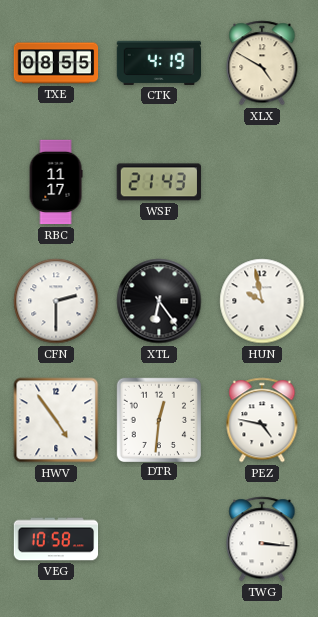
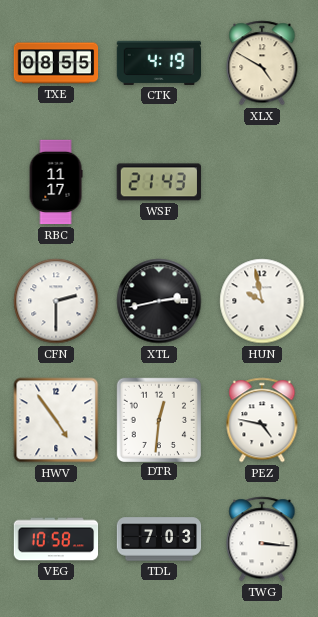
XTL: 6:24 -> 2:43
TDL: none -> 7:03
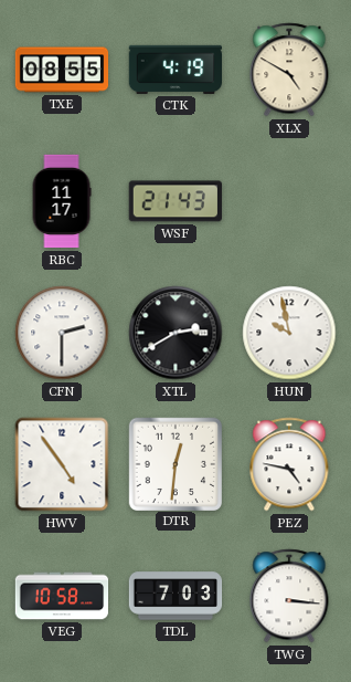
XTL: 2:43 -> 2:40
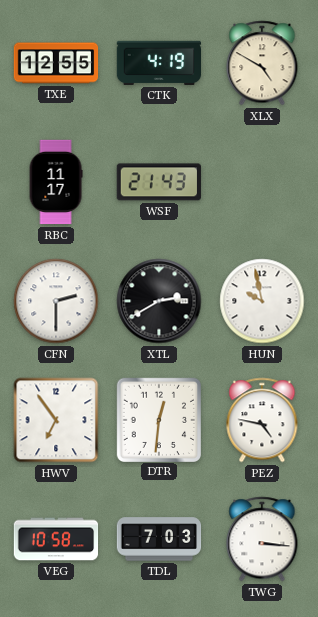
TXE: 08:55 -> 12:55
HWV: 4:54 -> 6:54
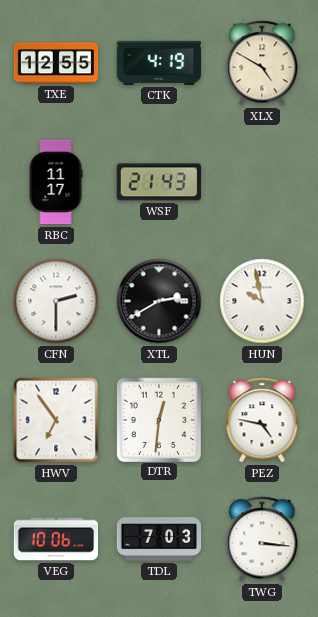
VEG: 10:58 -> 10:06
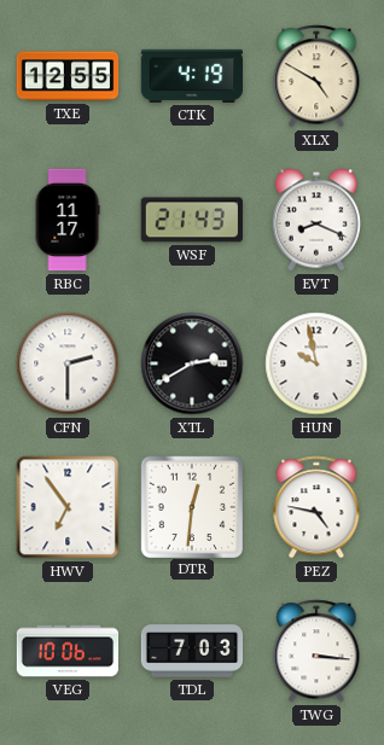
EVT: none -> 8:19
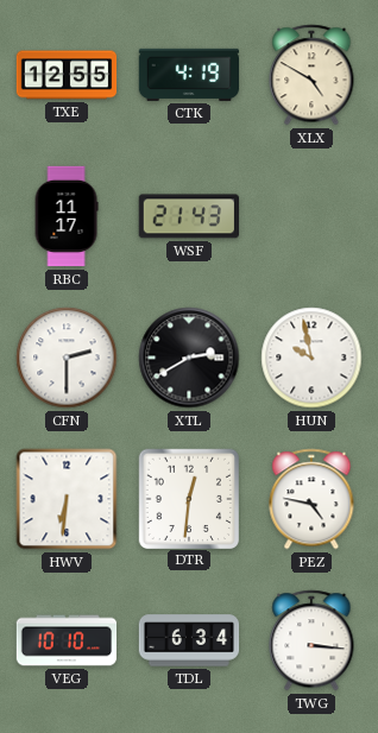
EVT: 8:19 -> none
HWV: 6:54 -> 6:31
VEG: 10:06 -> 10:10
TDL: 7:03 -> 6:34
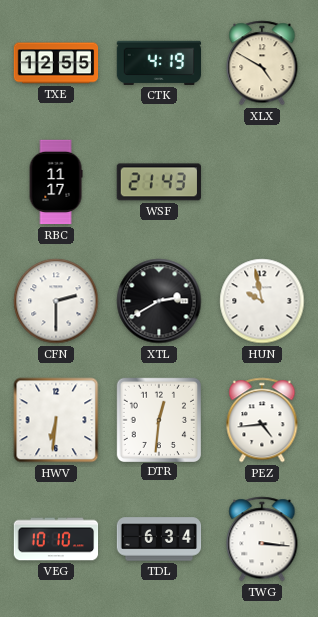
PEZ: 4:47 -> 4:44
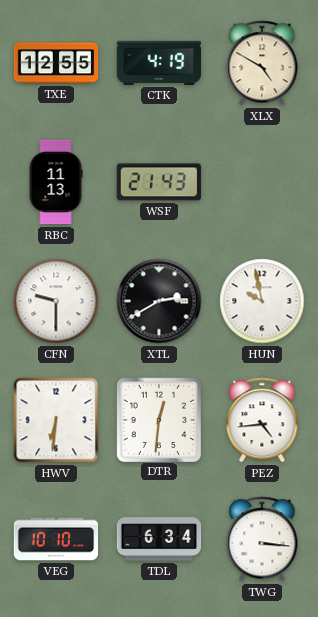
RBC: 11:17 -> 11:13
CFN: 2:30 -> 9:30
